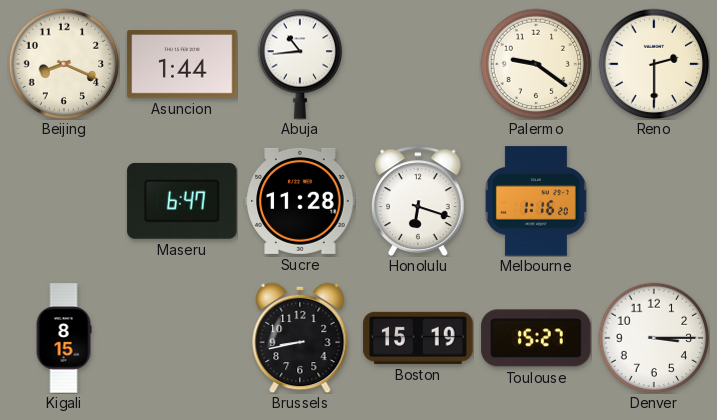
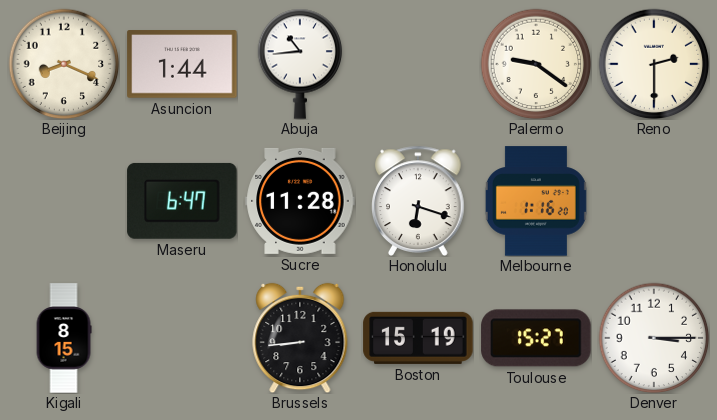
Brussels: 8:43 -> 8:44
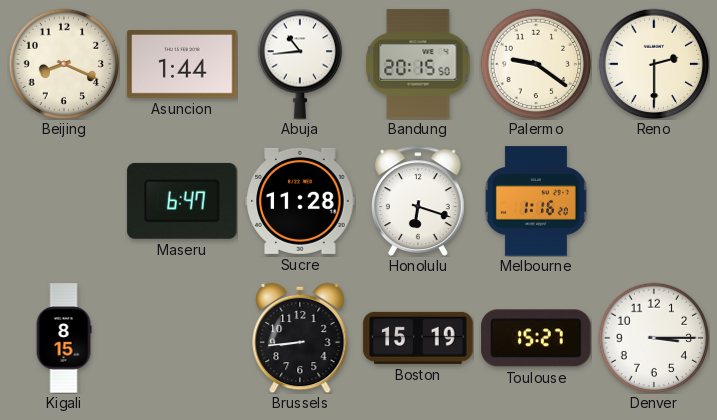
Bandung: none -> 20:15
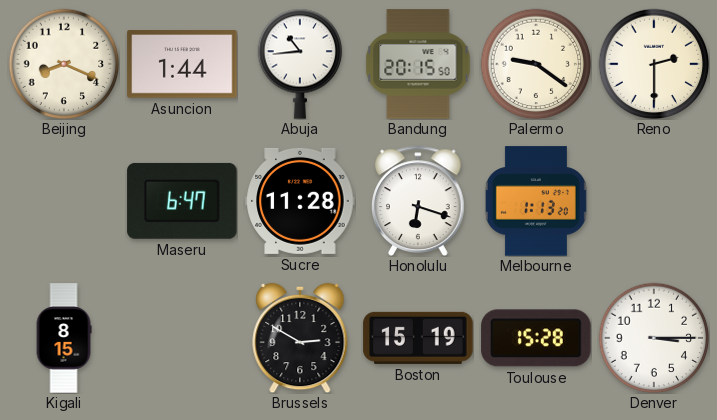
Melbourne: 1:16 -> 1:13
Brussels: 8:44 -> 2:50
Toulouse: 15:27 -> 15:28
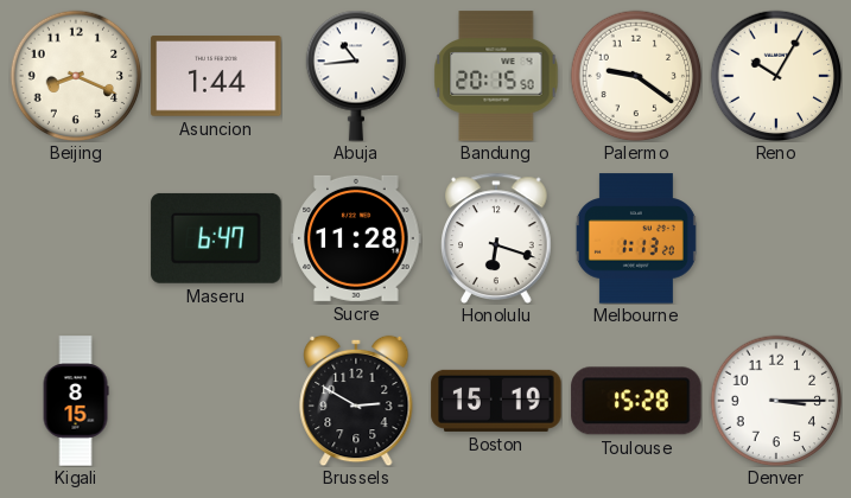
Reno: 2:30 -> 10:05
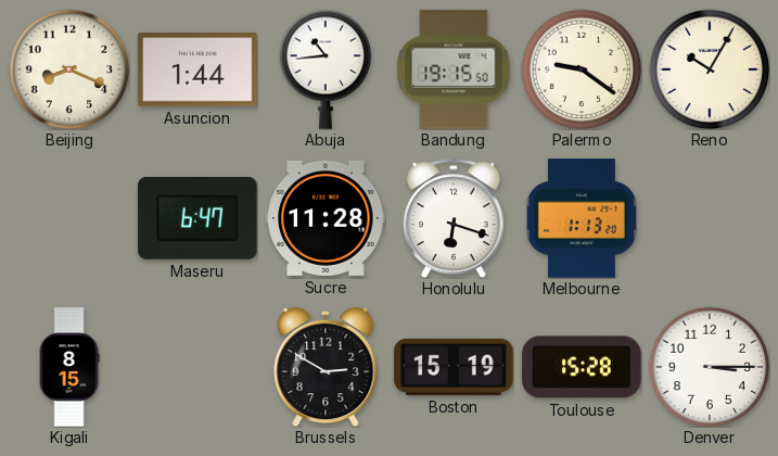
Bandung: 20:15 -> 19:15
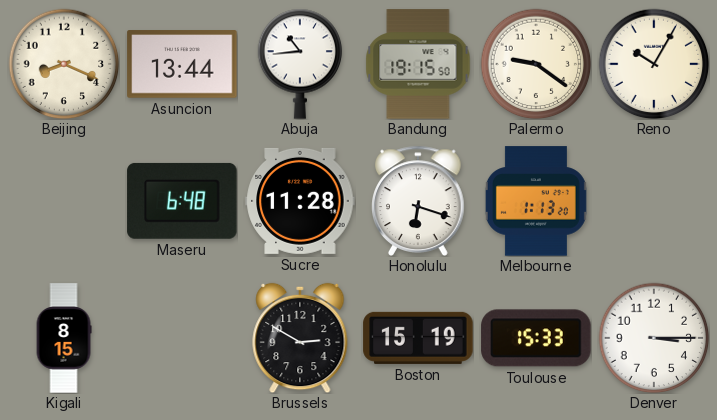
Asuncion: 1:44 -> 13:44
Maseru: 6:47 -> 6:48
Toulouse: 15:28 -> 15:33
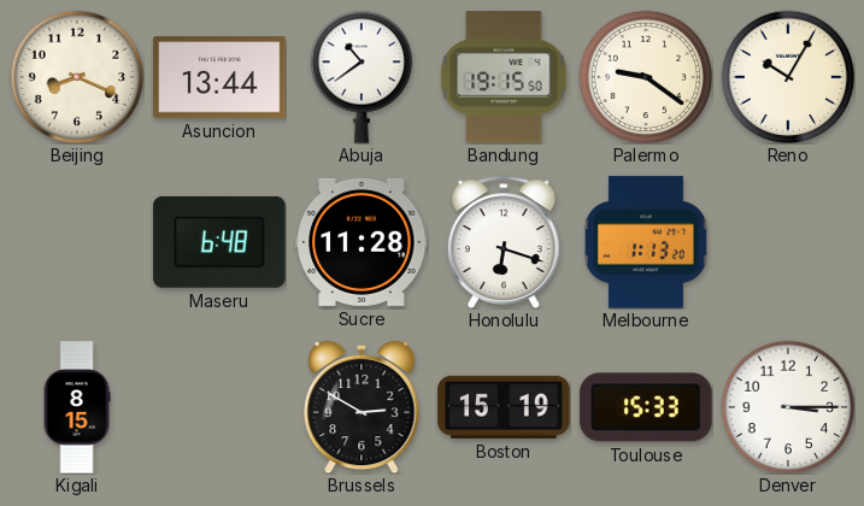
Abuja: 10:44 -> 10:39
